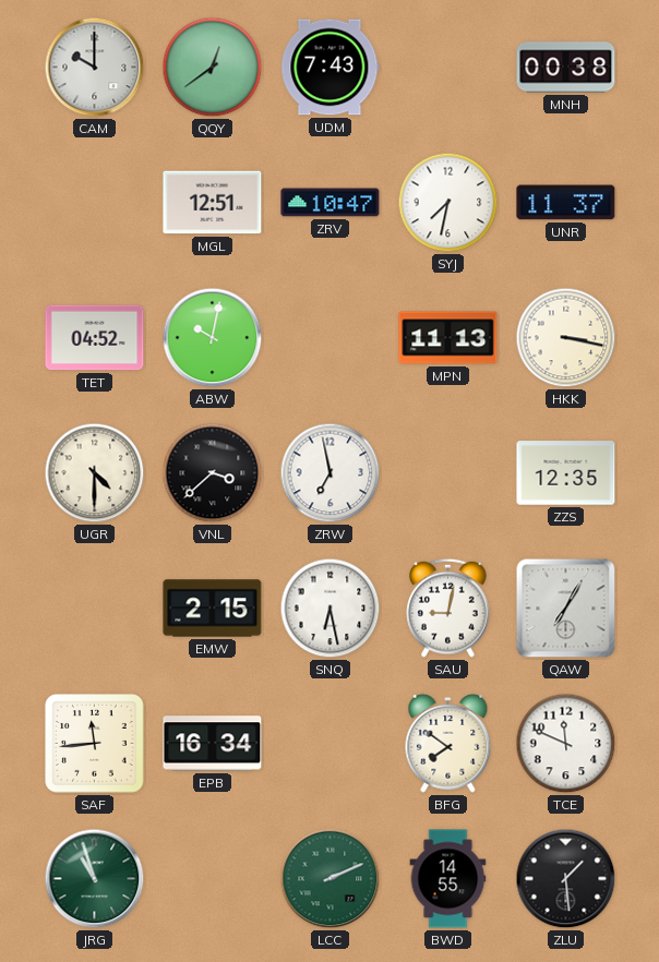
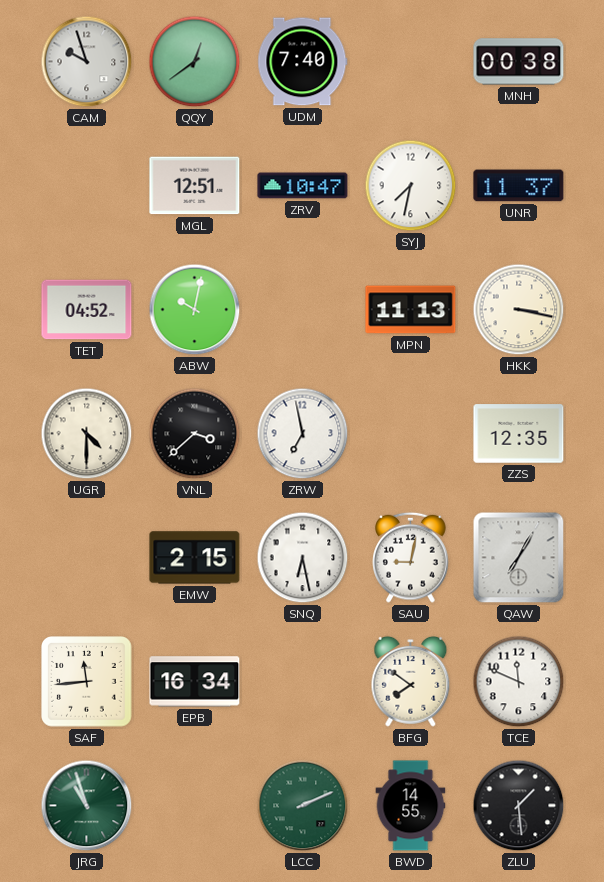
CAM: 10:00 -> 9:57
UDM: 7:43 -> 7:40
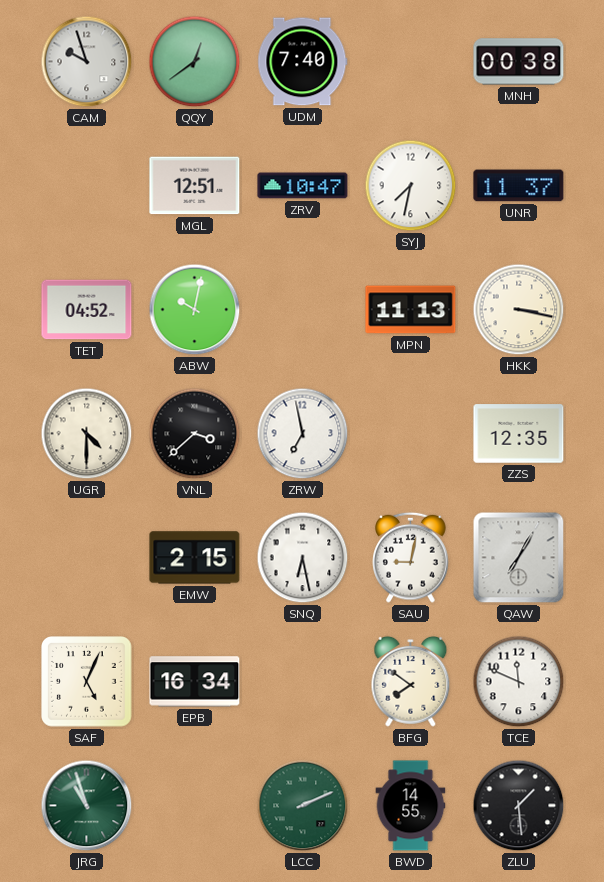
SAF: 11:44 -> 5:04
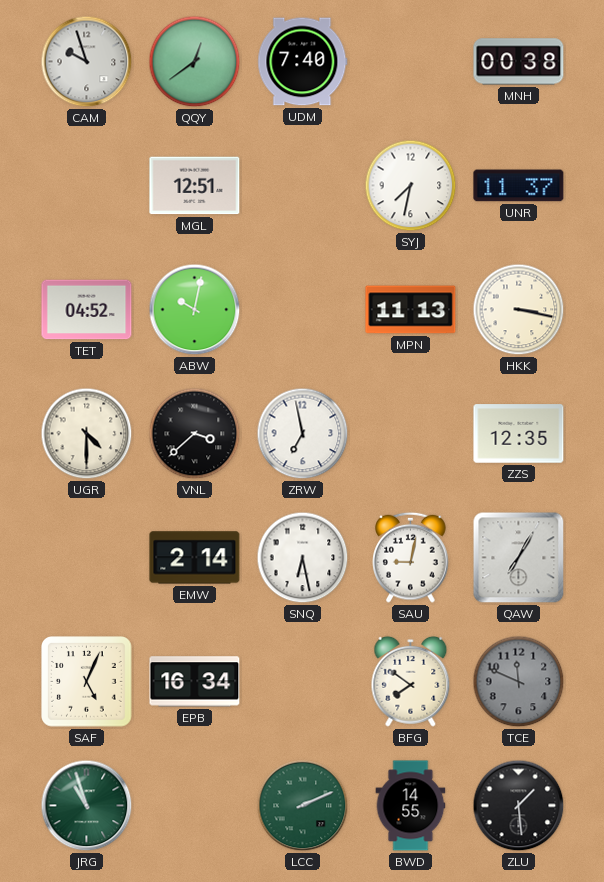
ZRV: 10:47 -> none
EMW: 2:15 -> 2:14
TCE dial: white -> grey
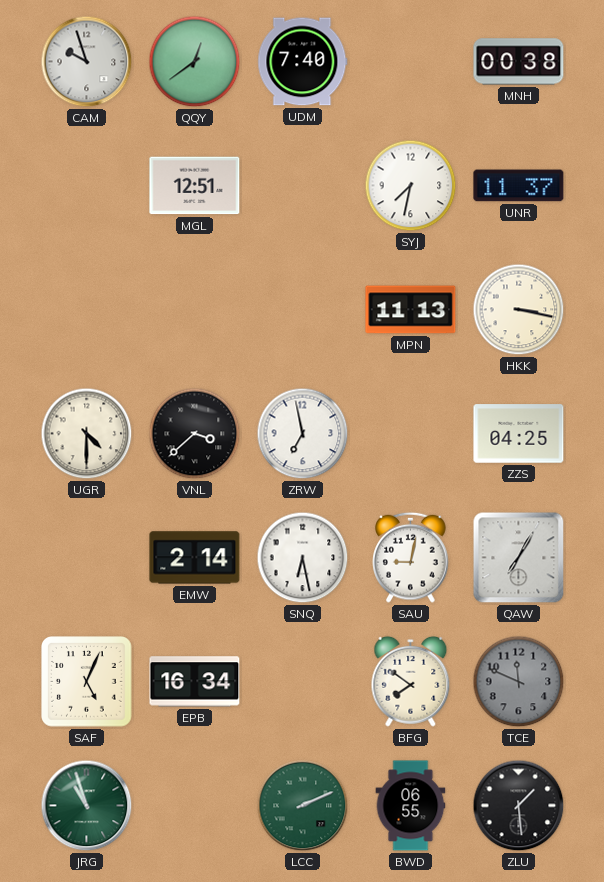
TET: 04:52 -> none
ABW: 10:02 -> none
ZZS: 12:35 -> 04:25
BWD: 14:55 -> 06:55
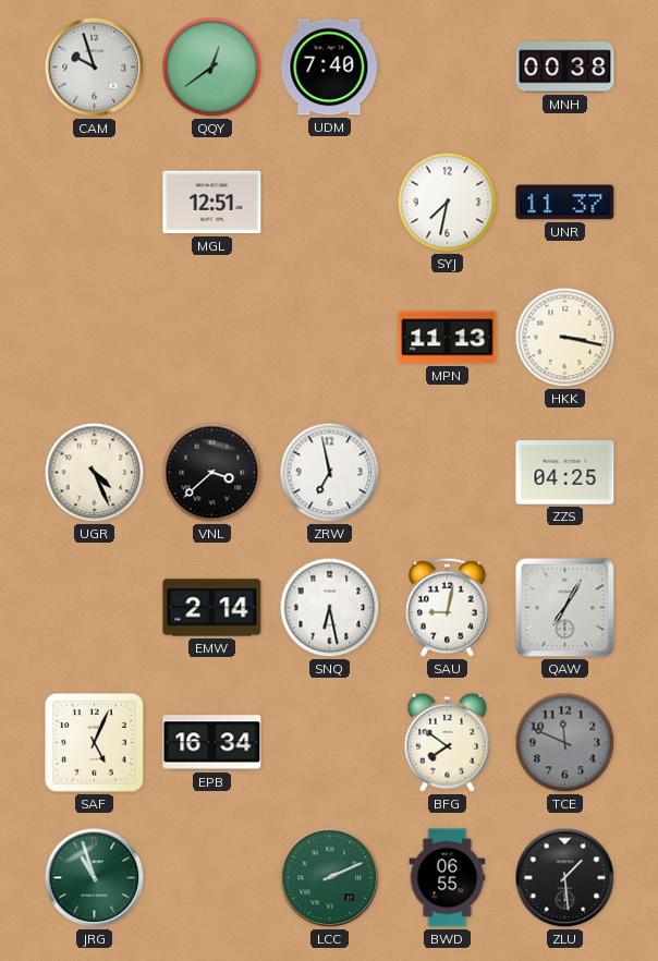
UGR: 4:30 -> 4:26
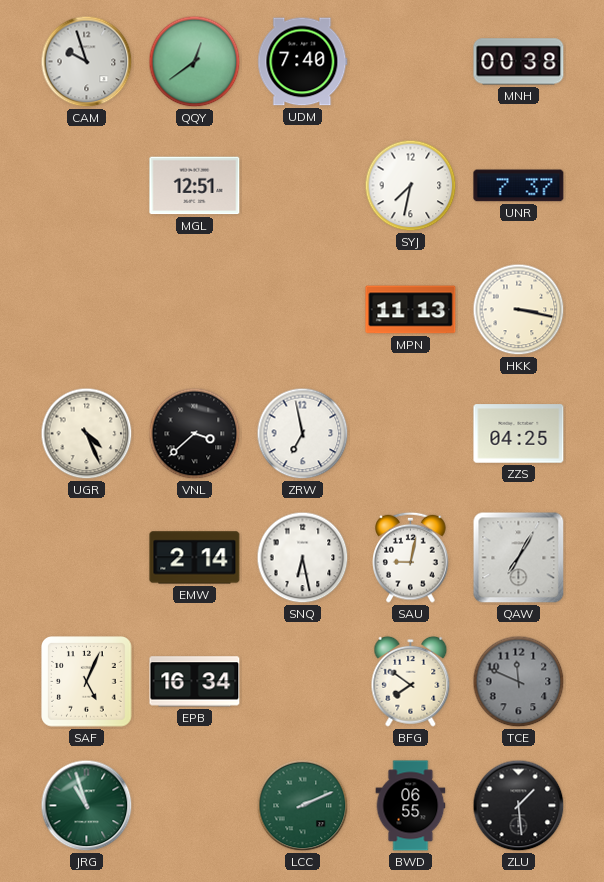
UNR: 11:37 -> 7:37
